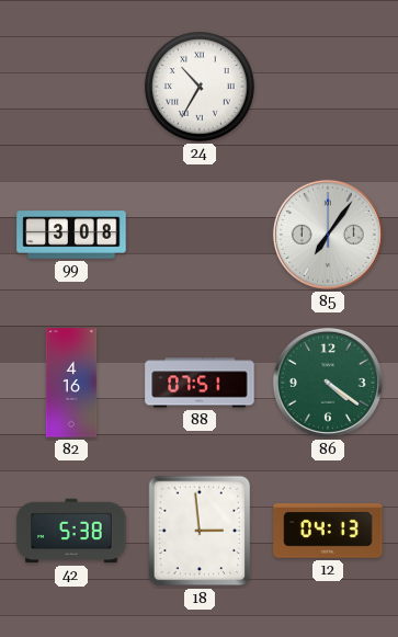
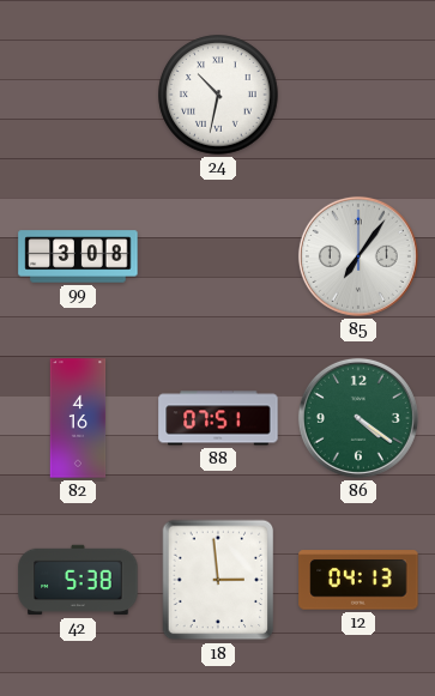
24: 10:35 -> 10:32
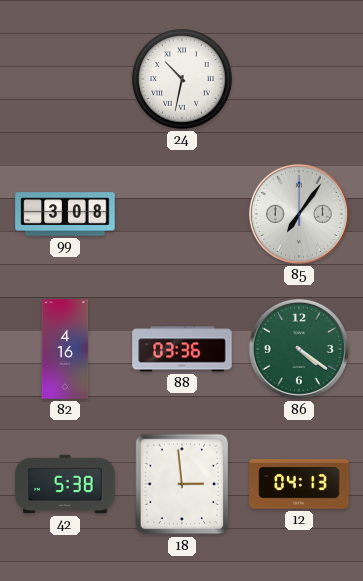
88: 07:51 -> 03:36
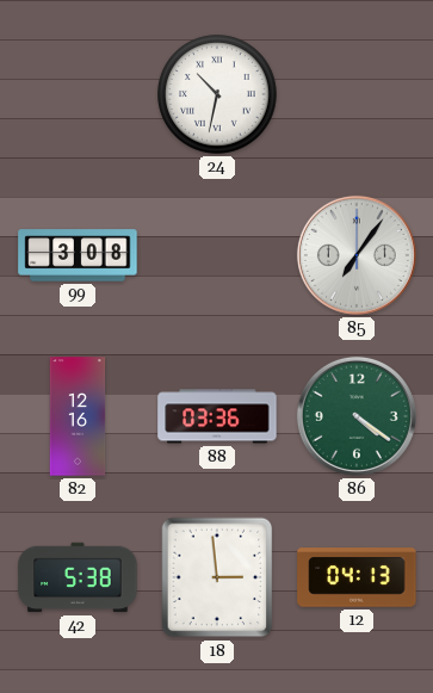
82: 4:16 -> 12:16
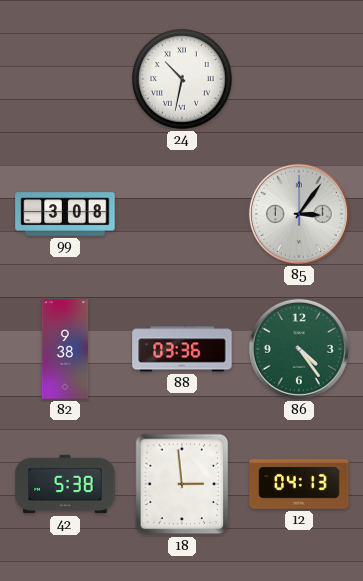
85: 7:06 -> 3:06
82: 12:16 -> 9:38
86: 4:21 -> 4:24
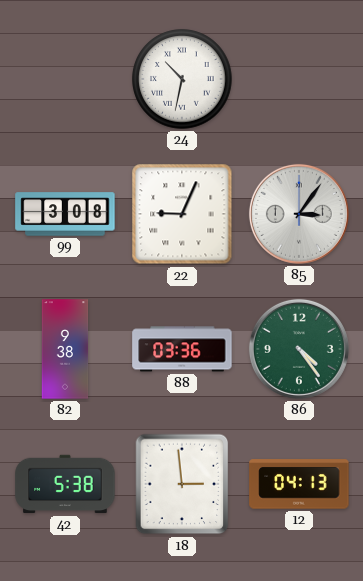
22: none -> 9:04
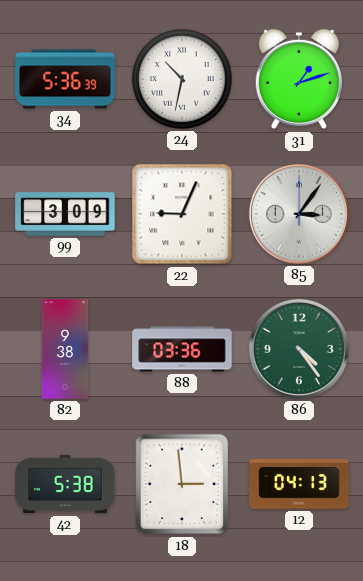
34: none -> 5:36
31: none -> 1:12
99: 3:08 -> 3:09
